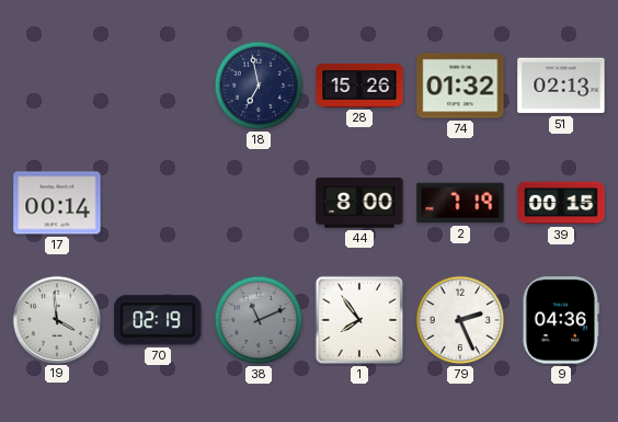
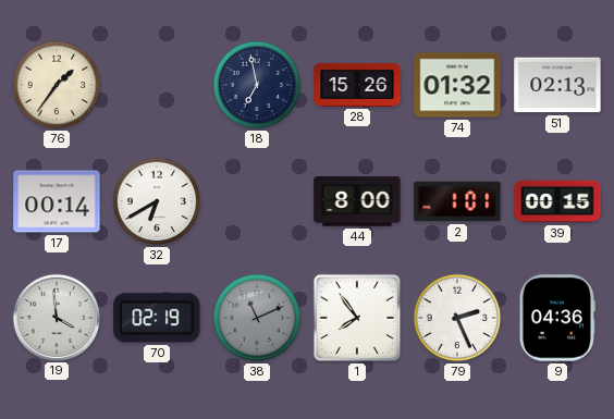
76: none -> 1:36
32: none -> 6:40
2: 7:19 -> 1:01
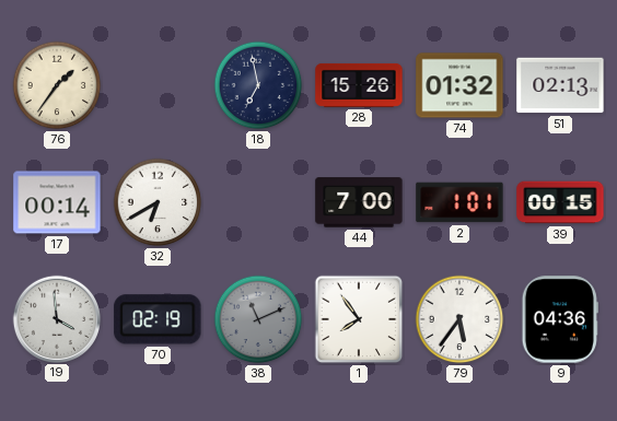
44: 8:00 -> 7:00
79: 2:26 -> 5:36
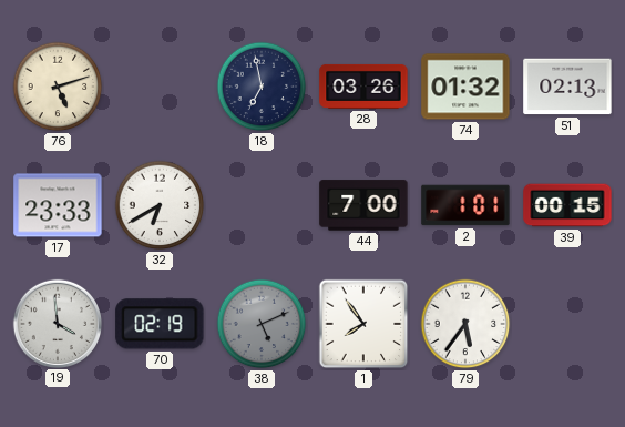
76: 1:36 -> 5:12
28: 15:26 -> 03:26
17: 00:14 -> 23:33
38: 11:11 -> 5:11
9: 04:36 -> none
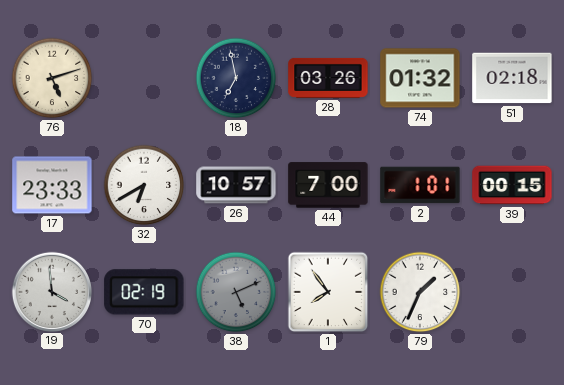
51: 02:13 -> 02:18
26: none -> 10:57
79: 5:36 -> 1:34
